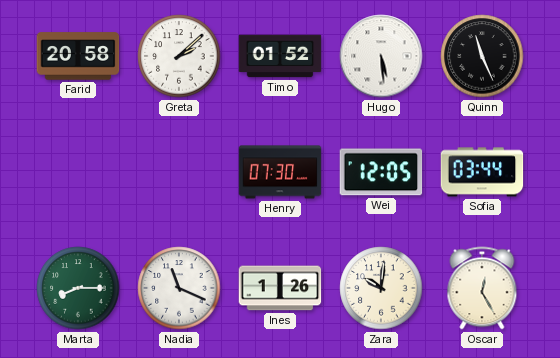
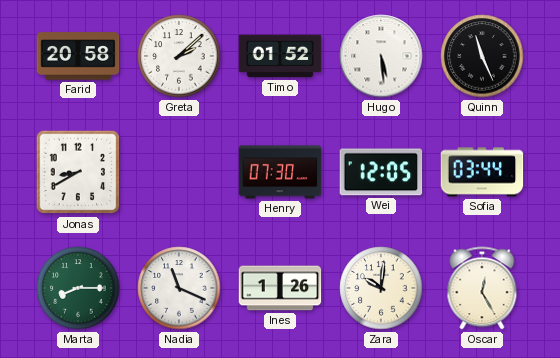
Jonas: none -> 8:40
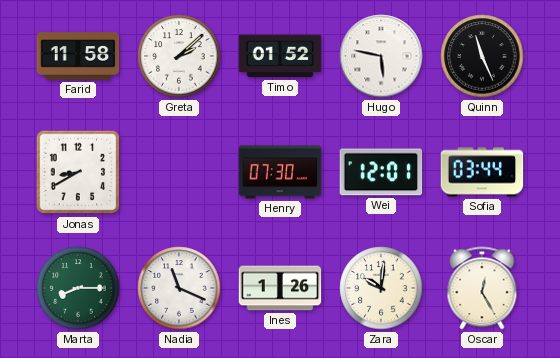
Farid: 20:58 -> 11:58
Hugo: 5:29 -> 5:47
Wei: 12:05 -> 12:01
